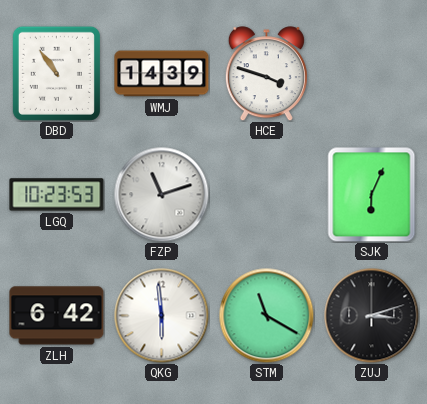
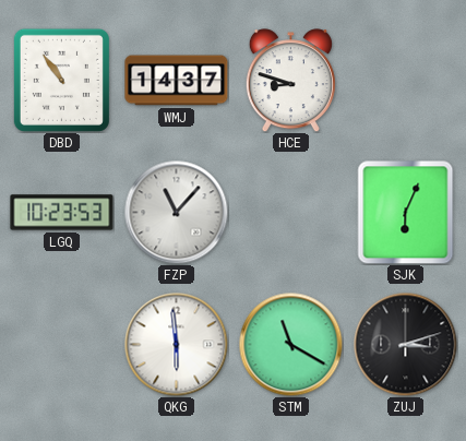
WMJ: 14:39 -> 14:37
HCE: 3:48 -> 8:48
FZP: 11:12 -> 11:07
ZLH: 6:42 -> none
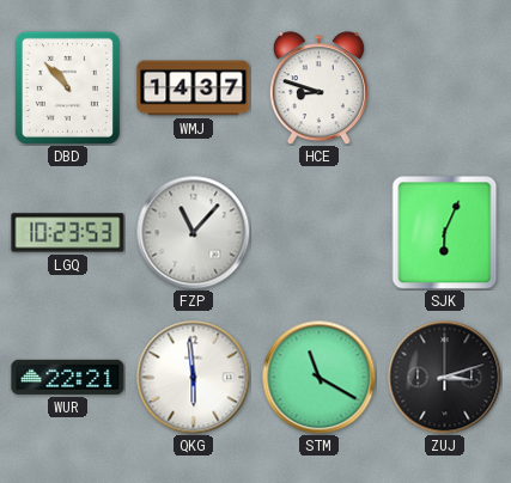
DBD: 10:54 -> 10:53
WUR: none -> 22:21
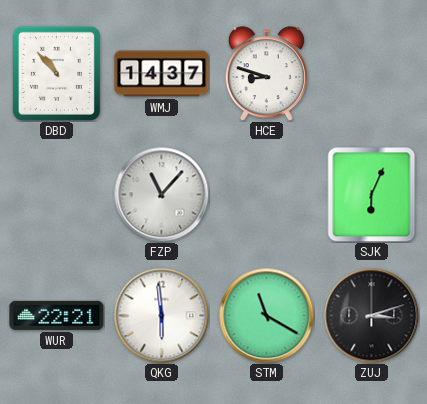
LGQ: 10:23 -> none
